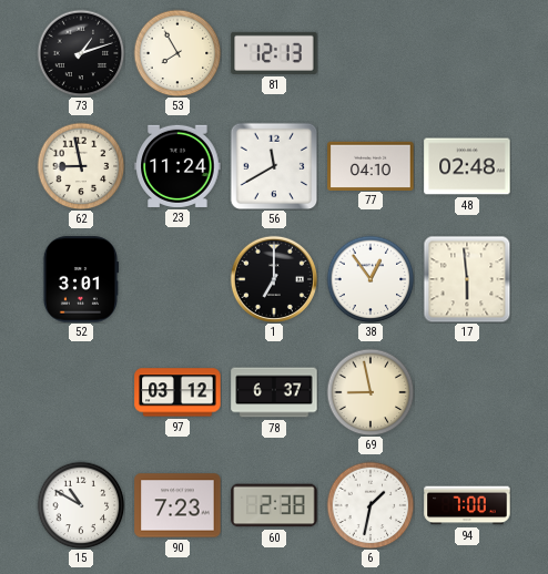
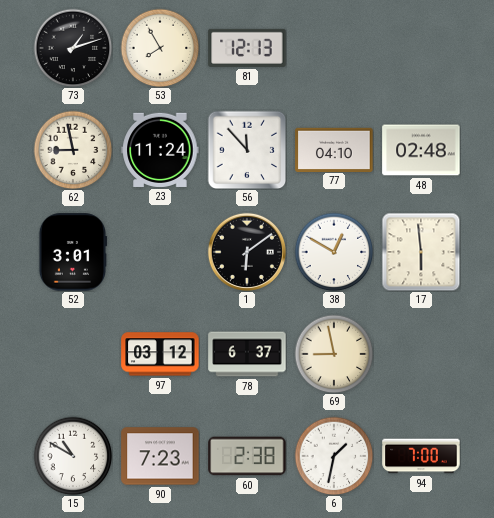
56: 11:40 -> 11:53
1: 7:00 -> 6:09
38: 12:54 -> 12:50
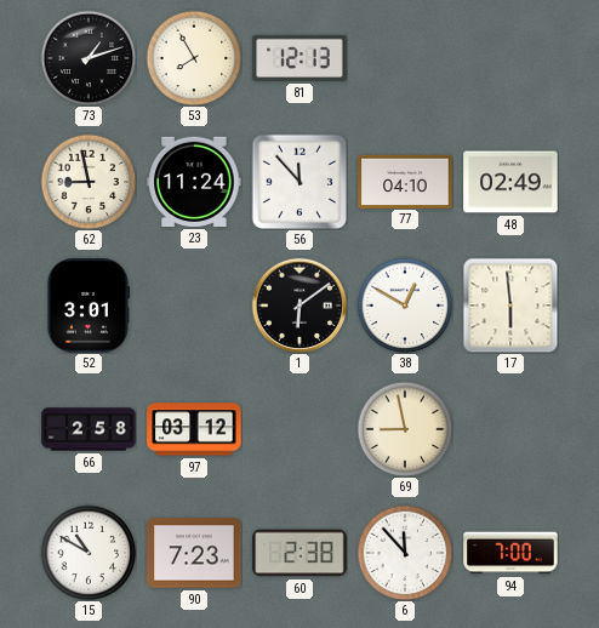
48: 02:48 -> 02:49
66: none -> 2:58
78: 6:37 -> none
6: 1:32 -> 11:53
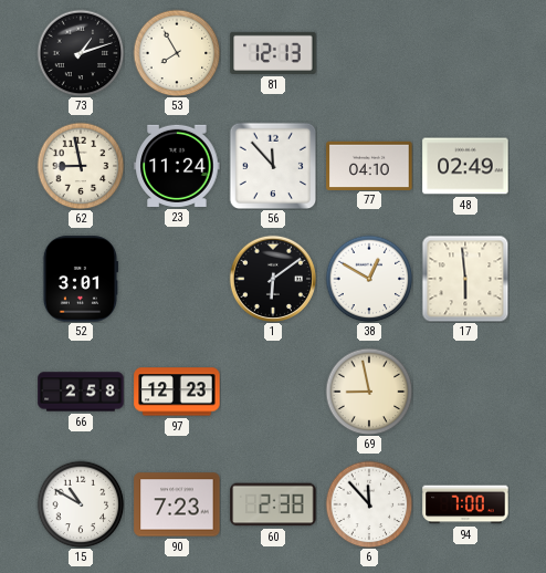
97: 03:12 -> 12:23
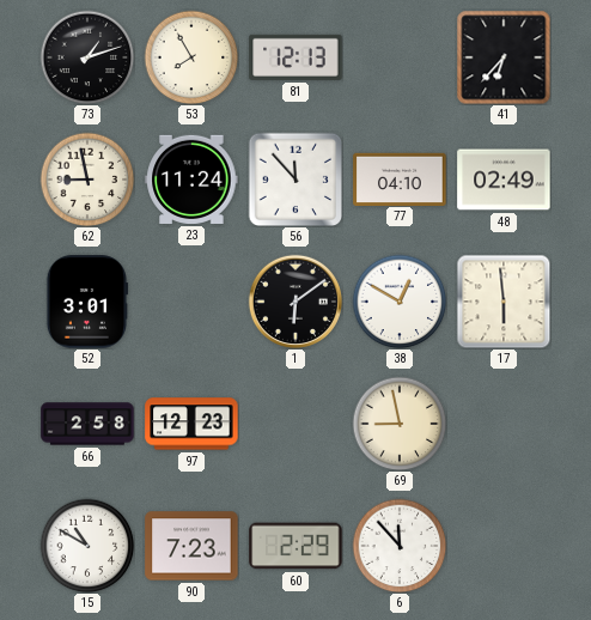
41: none -> 6:37
60: 2:38 -> 2:29
94: 7:00 -> none
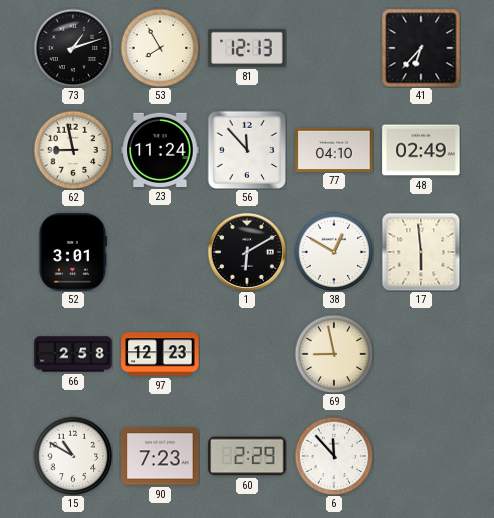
1: 6:09 -> 6:10
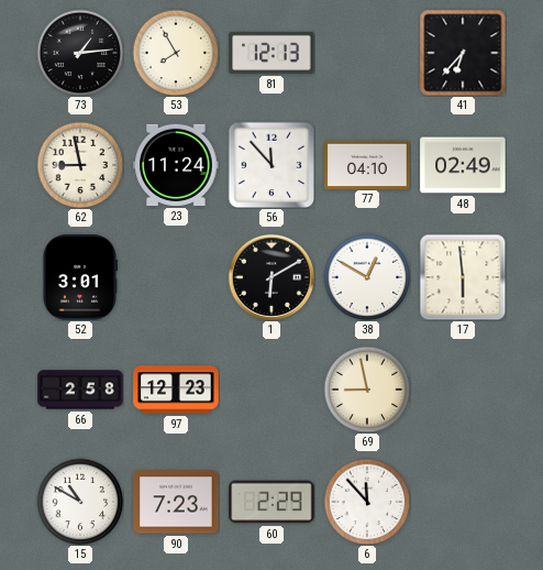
73: 1:12 -> 1:14
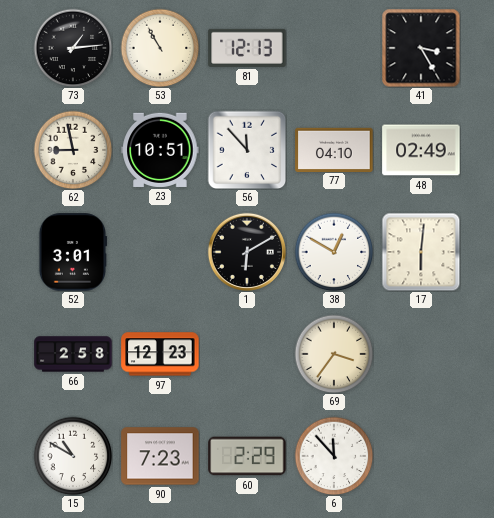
53: 7:55 -> 10:55
41: 6:37 -> 3:25
23: 11:24 -> 10:51
17: 5:59 -> 6:01
69: 8:58 -> 3:36
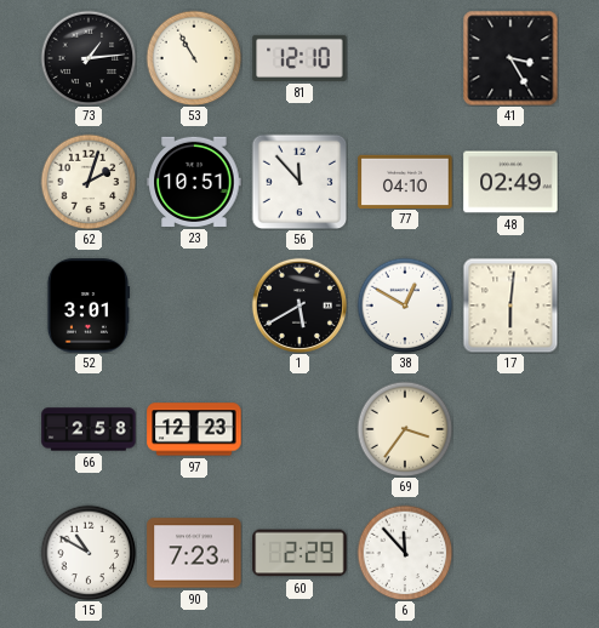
81: 12:13 -> 12:10
62: 8:58 -> 2:03
1: 6:10 -> 5:40
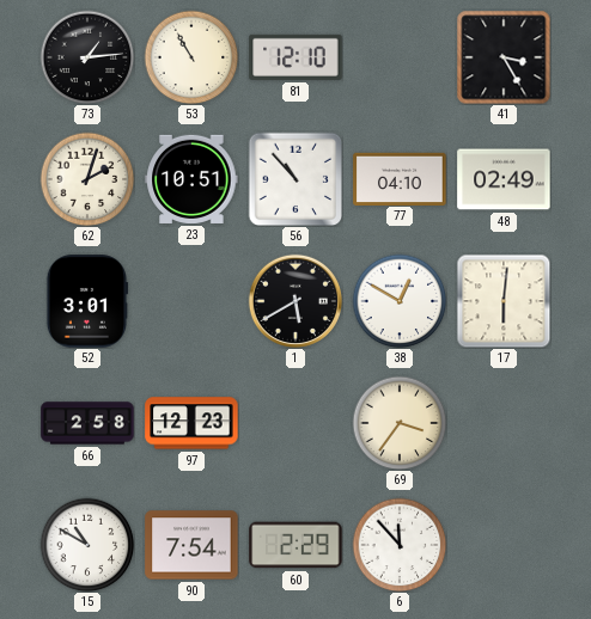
56: 11:53 -> 10:53
90: 7:23 -> 7:54
